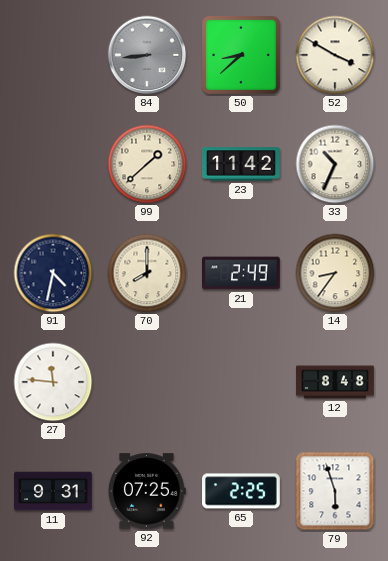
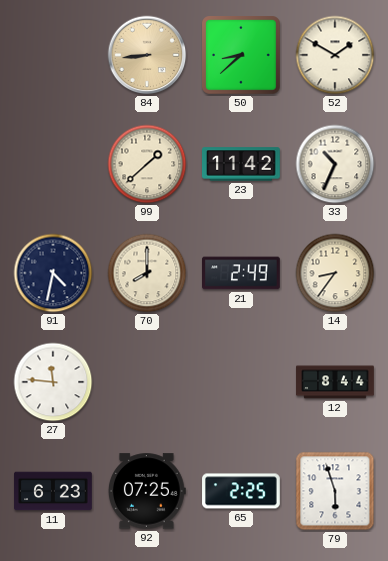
84 dial: grey -> champagne
52: 3:50 -> 1:50
12: 8:48 -> 8:44
11: 9:31 -> 6:23
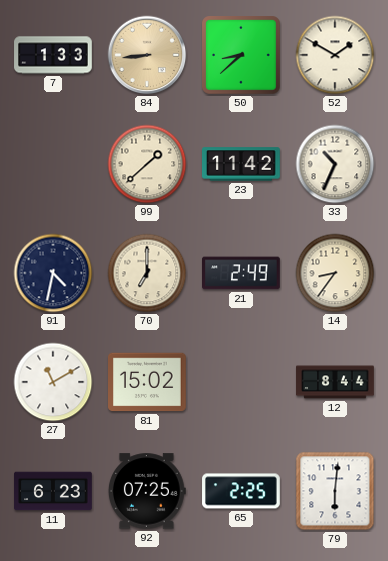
7: none -> 1:33
70: 8:00 -> 7:00
27: 11:46 -> 11:10
81: none -> 15:02
79: 5:57 -> 6:01
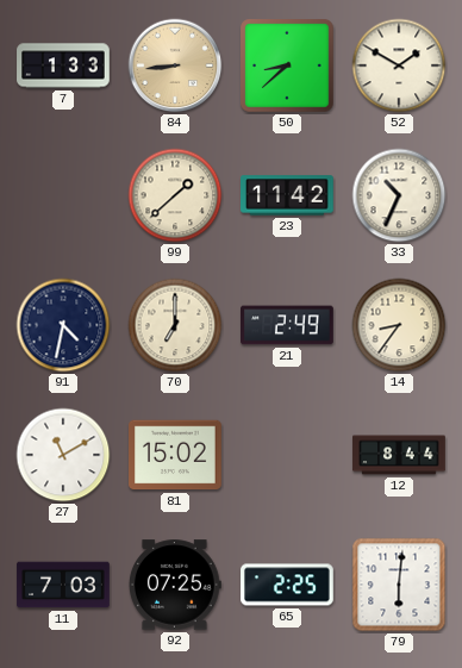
11: 6:23 -> 7:03
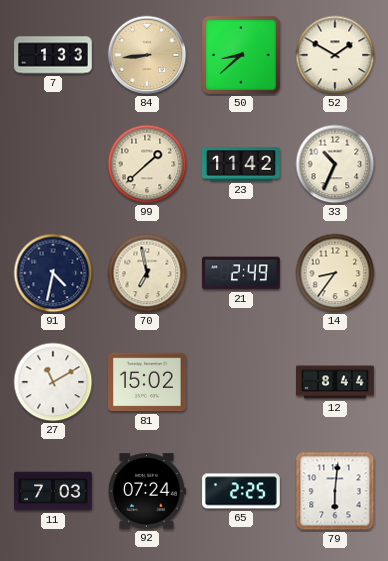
70: 7:00 -> 6:58
92: 07:25 -> 07:24
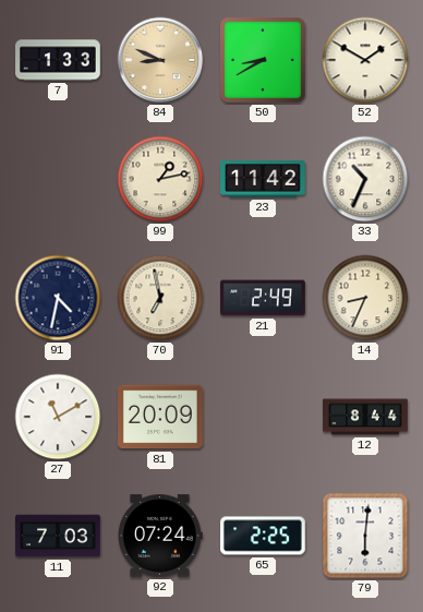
84: 8:44 -> 8:49
50: 8:38 -> 8:40
99: 1:38 -> 1:13
14: 8:36 -> 8:34
81: 15:02 -> 20:09
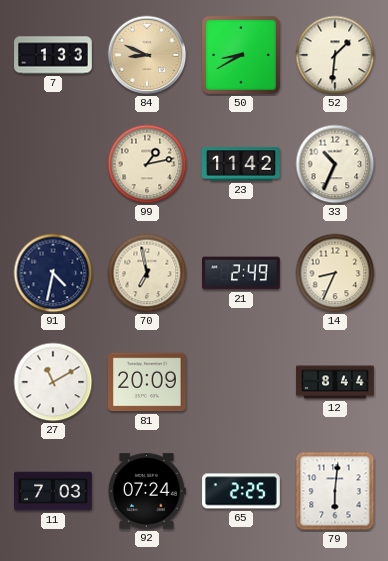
52: 1:50 -> 1:31
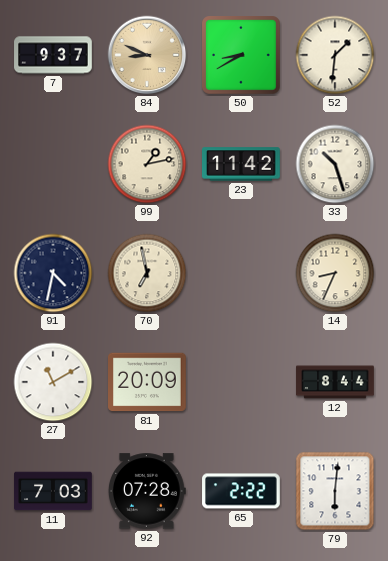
7: 1:33 -> 9:37
33: 10:34 -> 10:27
21: 2:49 -> none
92: 07:24 -> 07:28
65: 2:25 -> 2:22
